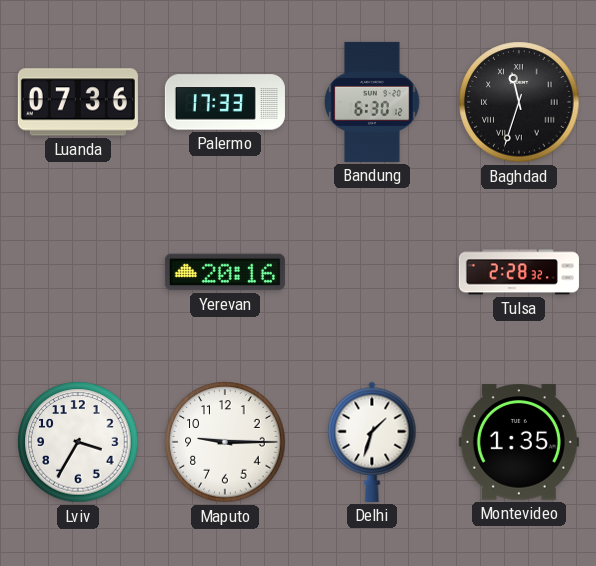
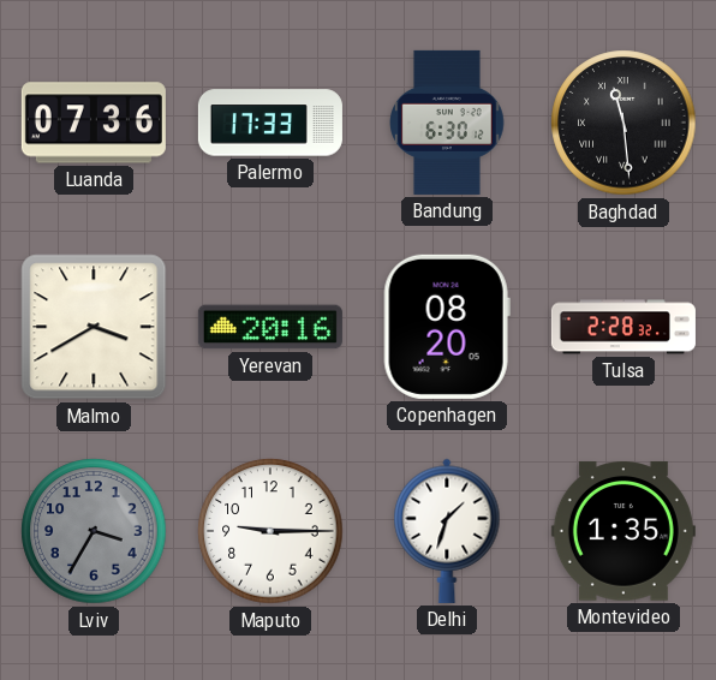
Baghdad: 11:33 -> 11:29
Malmo: none -> 3:40
Copenhagen: none -> 08:20
Lviv dial: white -> grey
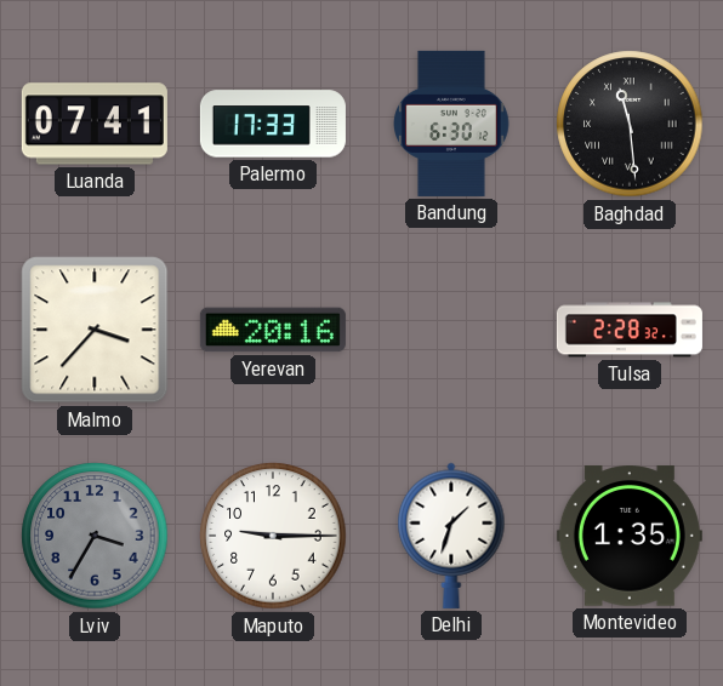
Luanda: 07:36 -> 07:41
Malmo: 3:40 -> 3:37
Copenhagen: 08:20 -> none
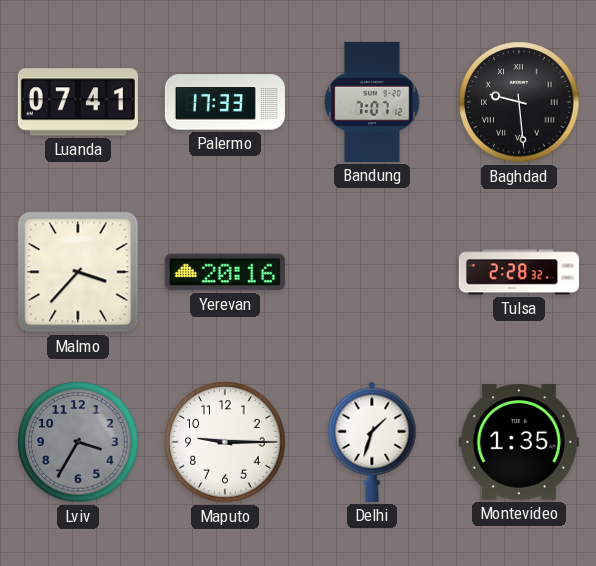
Bandung: 6:30 -> 7:07
Baghdad: 11:29 -> 9:29
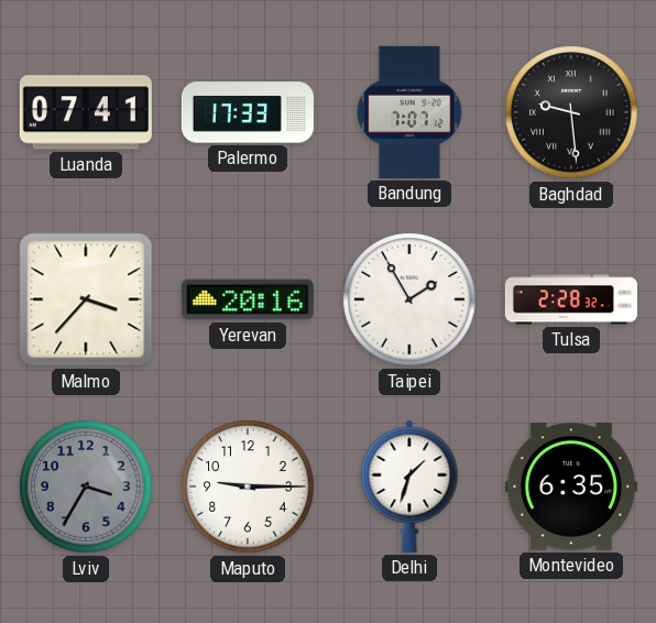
Taipei: none -> 1:55
Montevideo: 1:35 -> 6:35
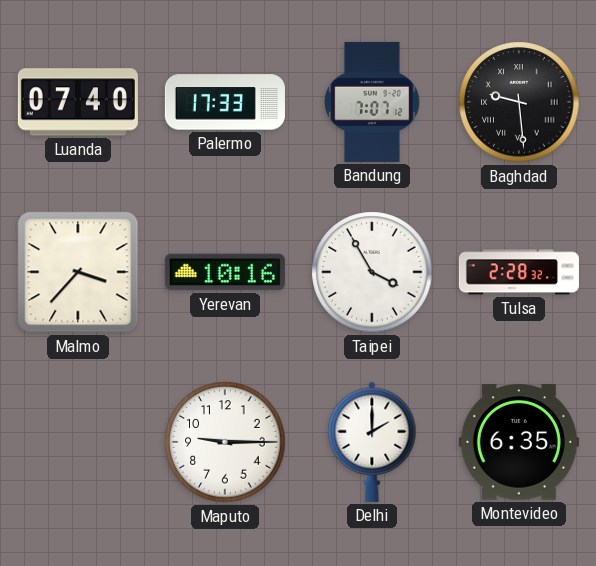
Luanda: 07:41 -> 07:40
Yerevan: 20:16 -> 10:16
Taipei: 1:55 -> 3:55
Lviv: 3:35 -> none
Delhi: 1:33 -> 2:00
